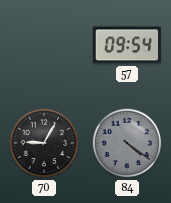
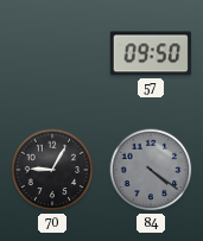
57: 09:54 -> 09:50
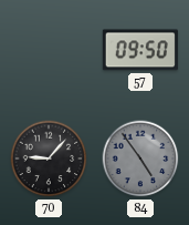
70: 9:05 -> 9:07
84: 4:21 -> 4:54
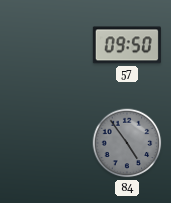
70: 9:07 -> none
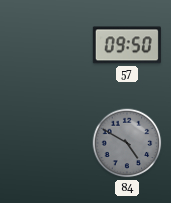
84: 4:54 -> 4:50
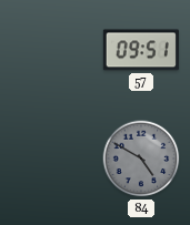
57: 09:50 -> 09:51
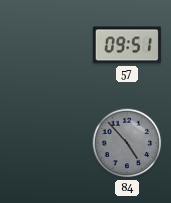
84: 4:50 -> 4:53
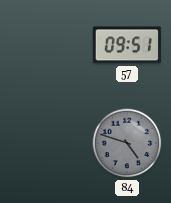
84: 4:53 -> 4:48
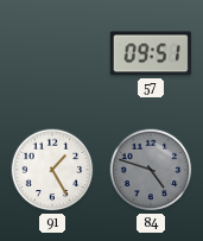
91: none -> 1:25
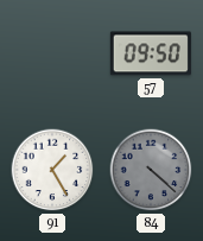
57: 09:51 -> 09:50
84: 4:48 -> 4:22
